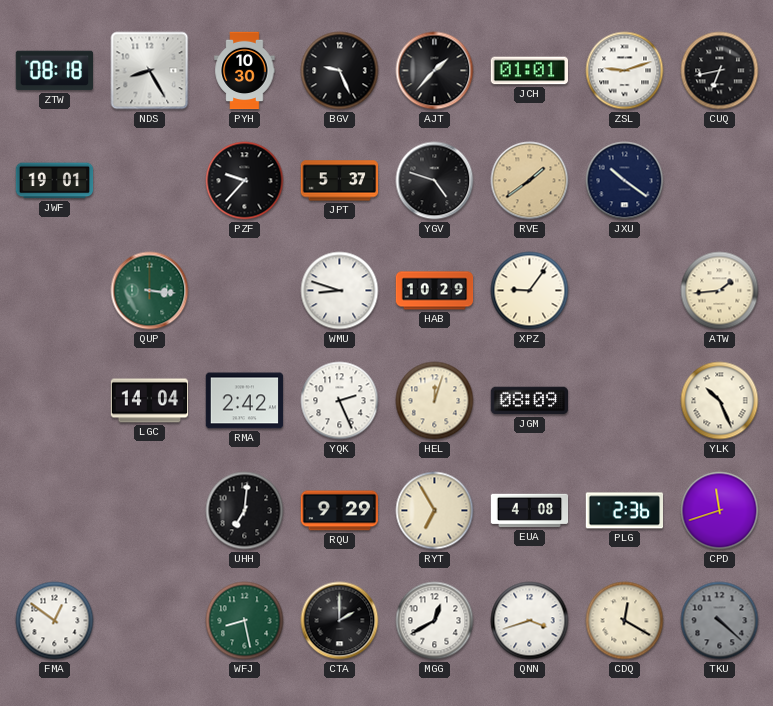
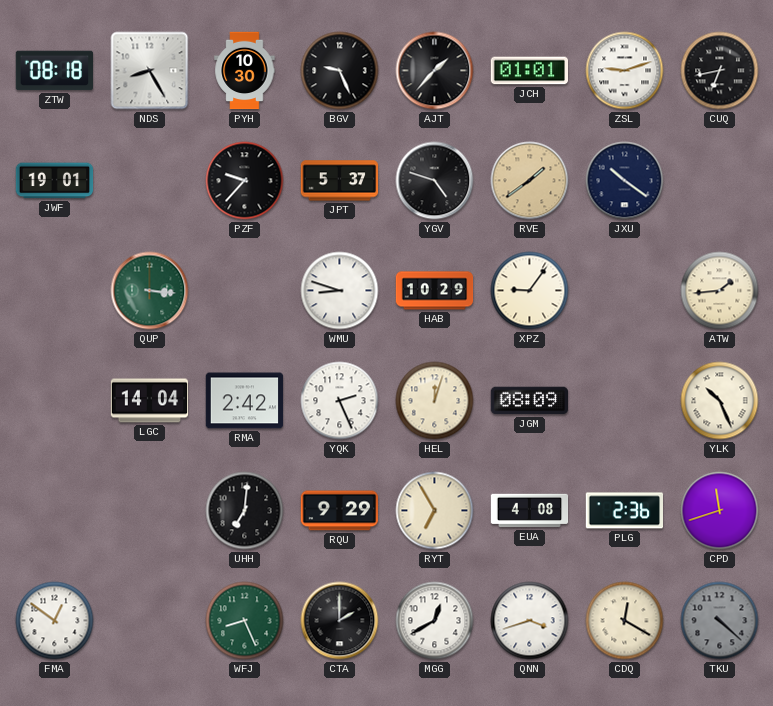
WFJ: 8:28 -> 8:26
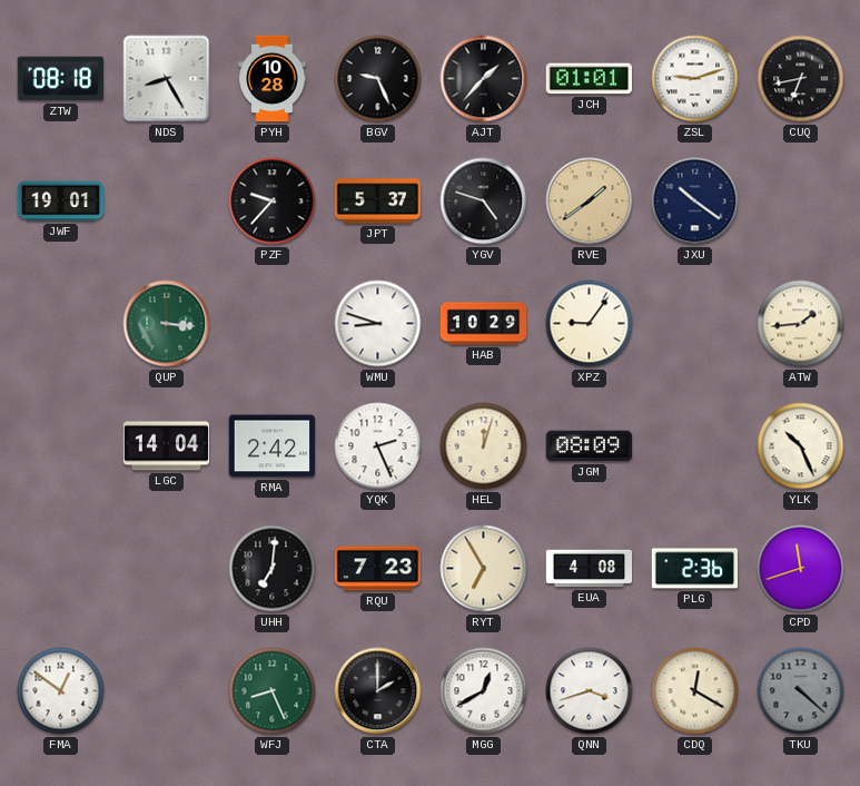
PYH: 10:30 -> 10:28
RQU: 9:29 -> 7:23
